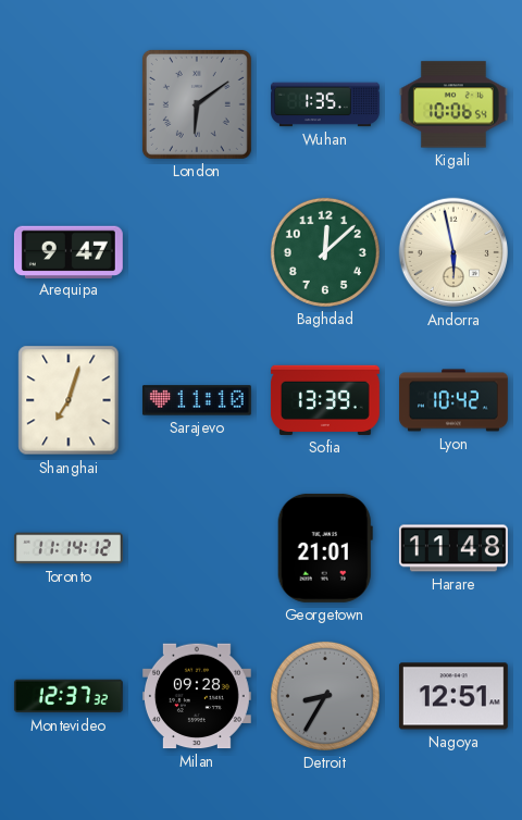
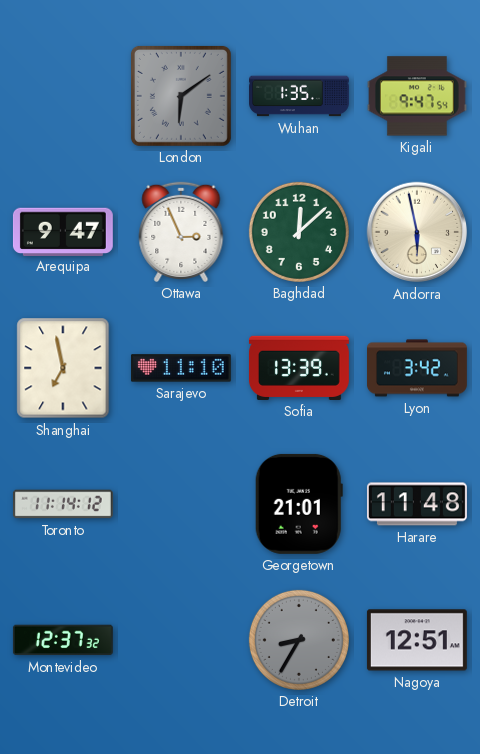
Kigali: 10:06 -> 9:47
Ottawa: none -> 2:56
Shanghai: 7:03 -> 6:58
Lyon: 10:42 -> 3:42
Milan: 09:28 -> none
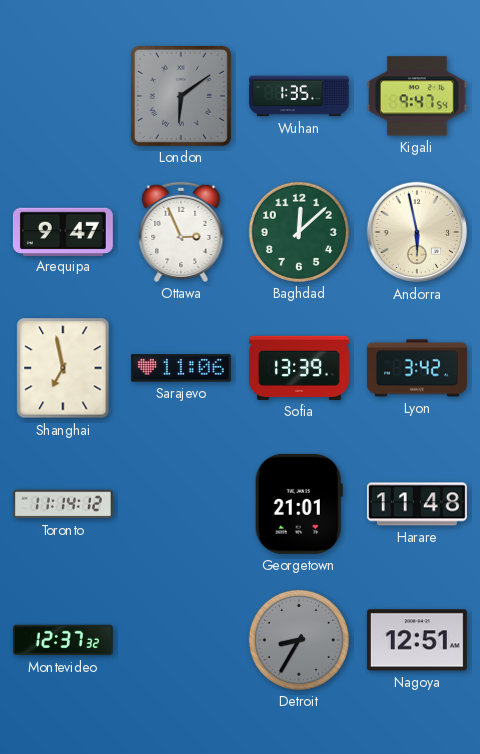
Sarajevo: 11:10 -> 11:06
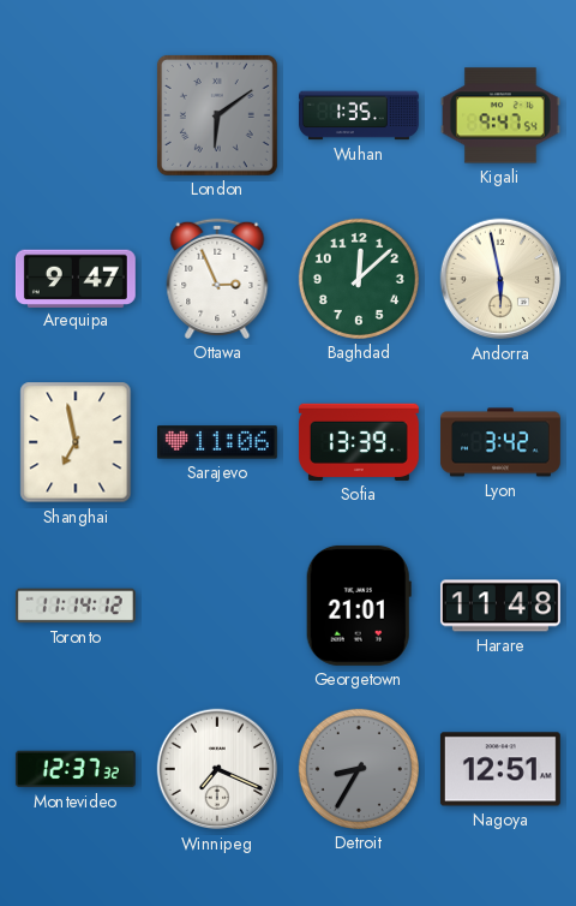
Winnipeg: none -> 7:19
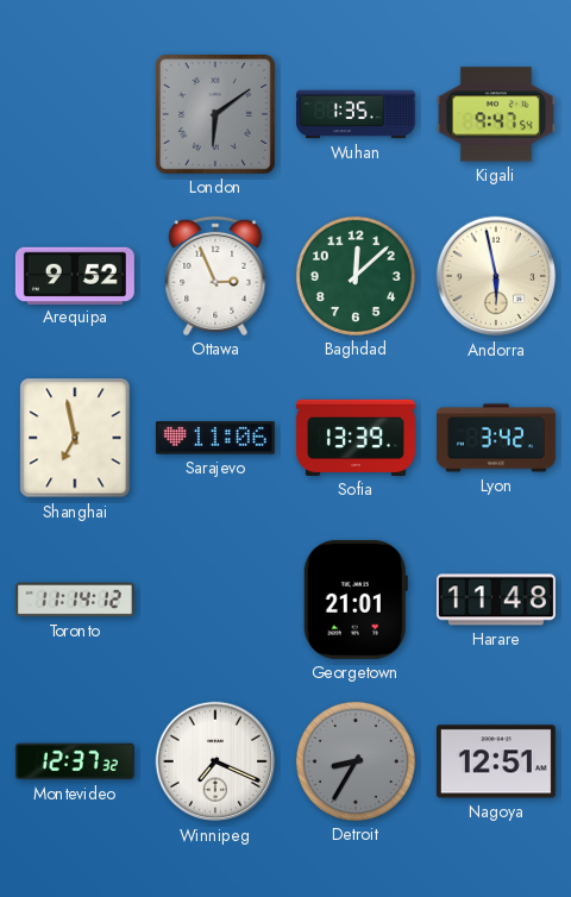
Arequipa: 9:47 -> 9:52
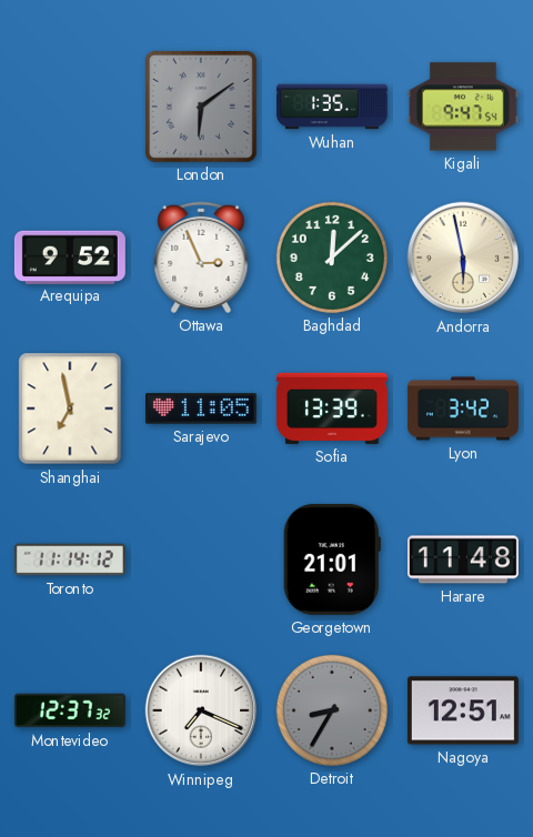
Sarajevo: 11:06 -> 11:05
